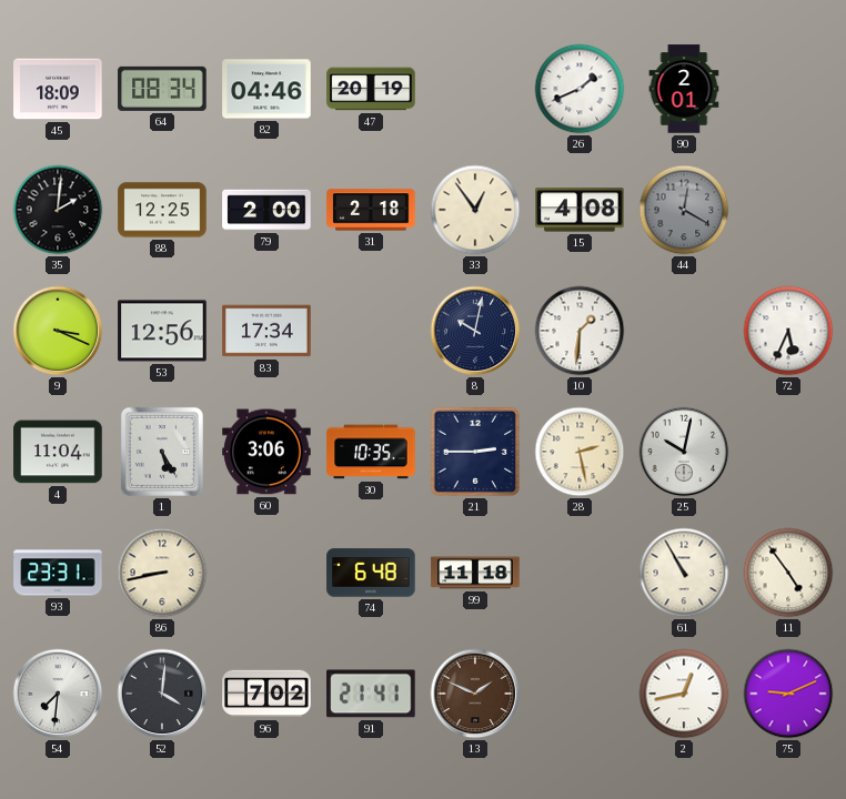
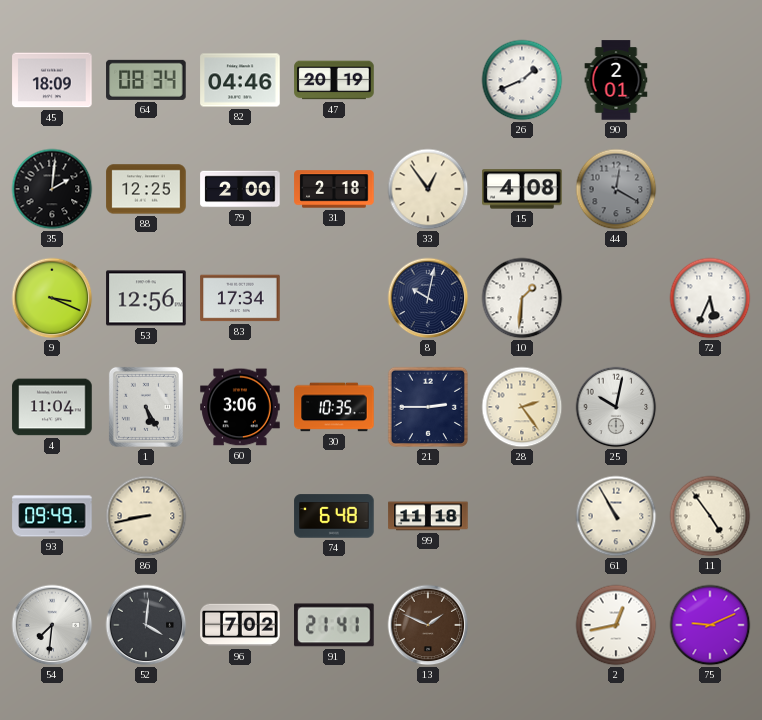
28: 2:28 -> 2:24
93: 23:31 -> 09:49
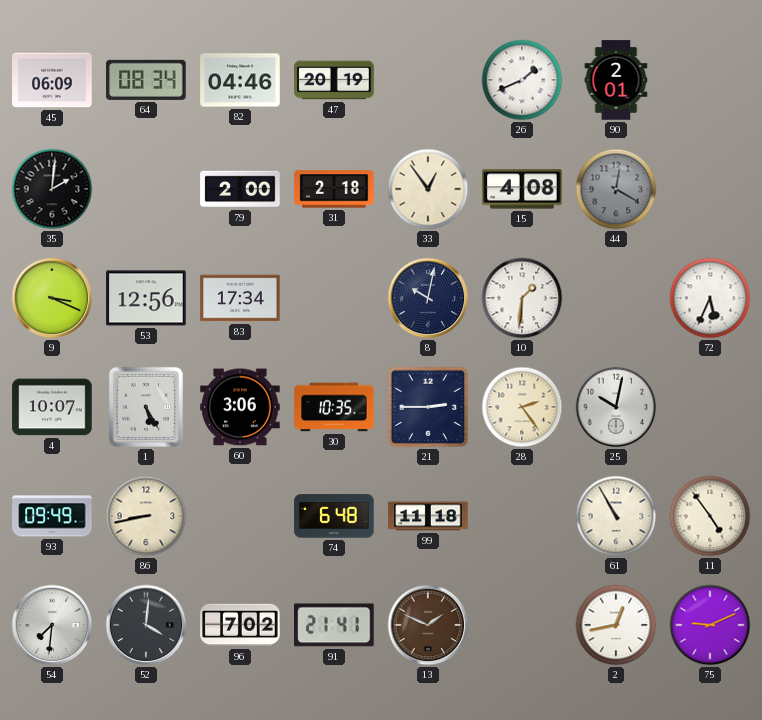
45: 18:09 -> 06:09
88: 12:25 -> none
4: 11:04 -> 10:07
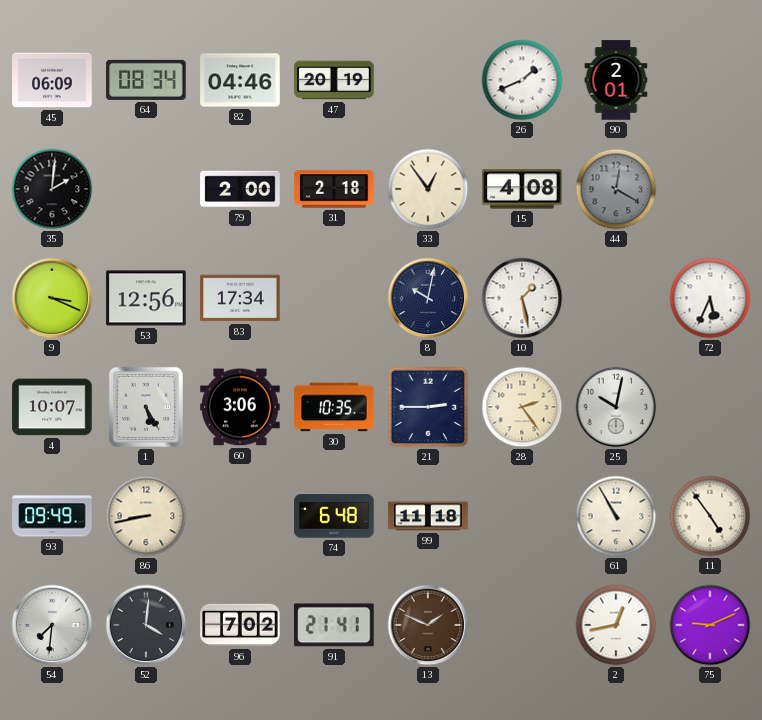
10: 1:31 -> 1:28
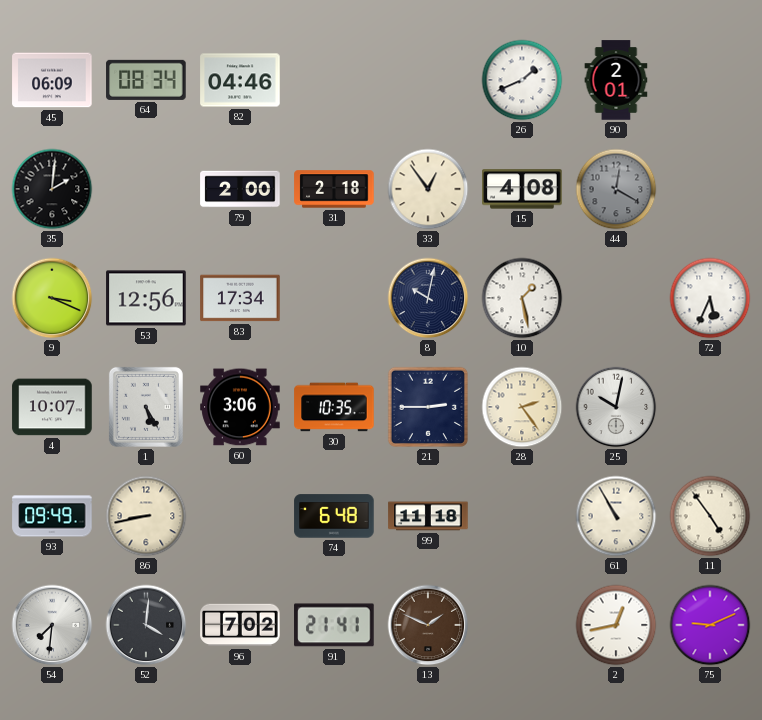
47: 20:19 -> none
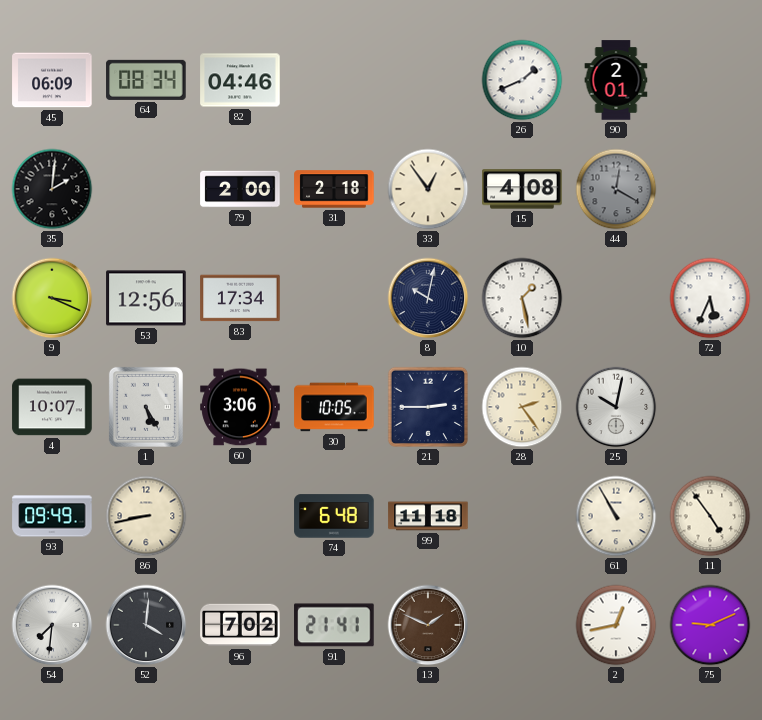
30: 10:35 -> 10:05
